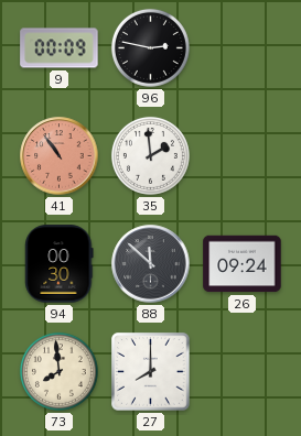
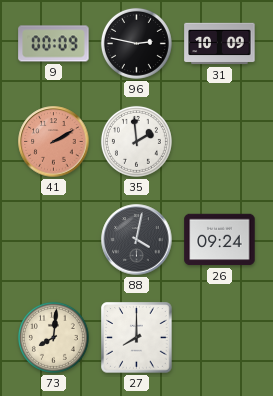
31: none -> 10:09
41: 10:54 -> 2:10
94: 00:30 -> none
88: 11:52 -> 4:02
73: 7:59 -> 8:01
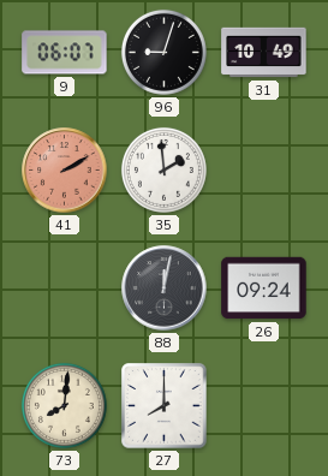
9: 00:09 -> 06:07
96: 2:47 -> 9:03
31: 10:09 -> 10:49
88: 4:02 -> 12:02
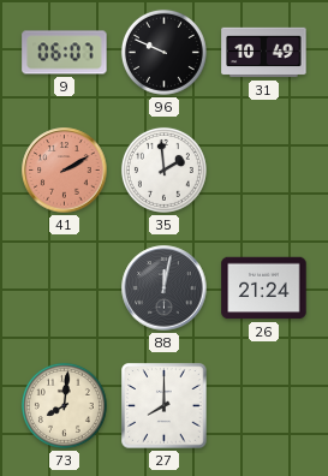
96: 9:03 -> 9:49
26: 09:24 -> 21:24
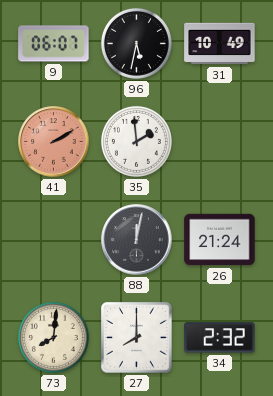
96: 9:49 -> 5:32
34: none -> 2:32
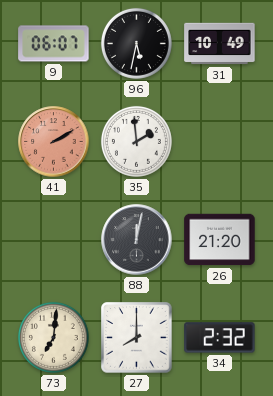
26: 21:24 -> 21:20
73: 8:01 -> 7:01
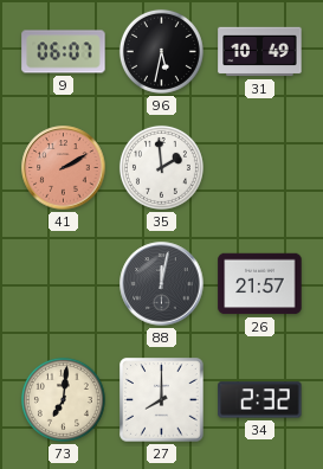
26: 21:20 -> 21:57
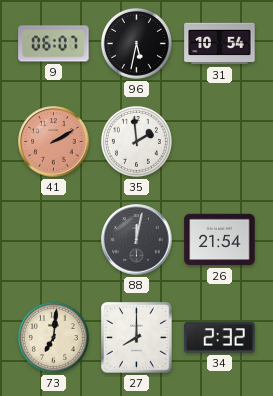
31: 10:49 -> 10:54
26: 21:57 -> 21:54
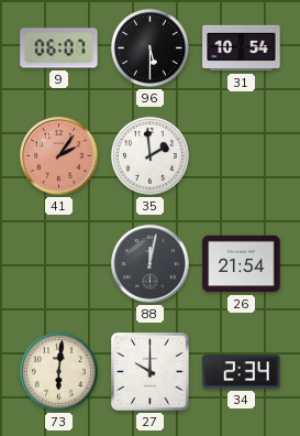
96: 5:32 -> 5:30
41: 2:10 -> 2:06
73: 7:01 -> 6:01
27: 8:00 -> 10:00
34: 2:32 -> 2:34
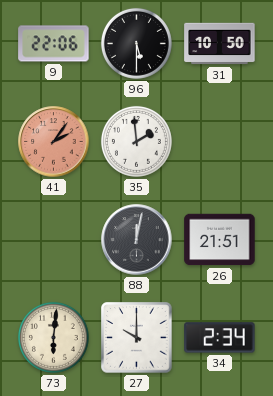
9: 06:07 -> 22:06
31: 10:54 -> 10:50
26: 21:54 -> 21:51
